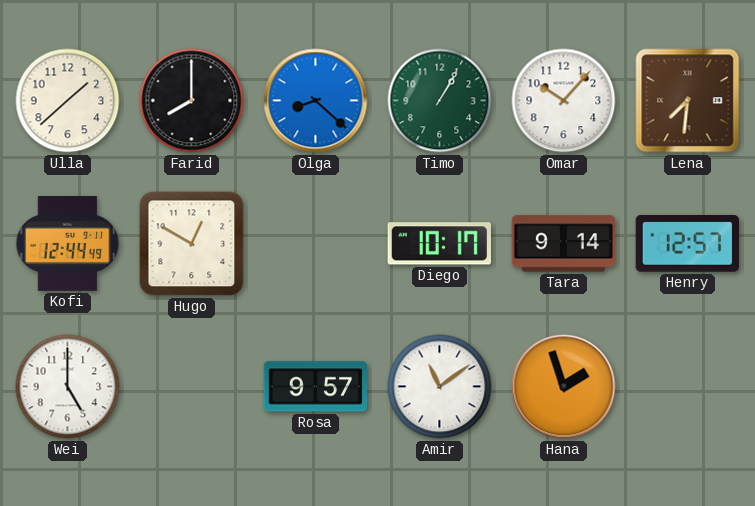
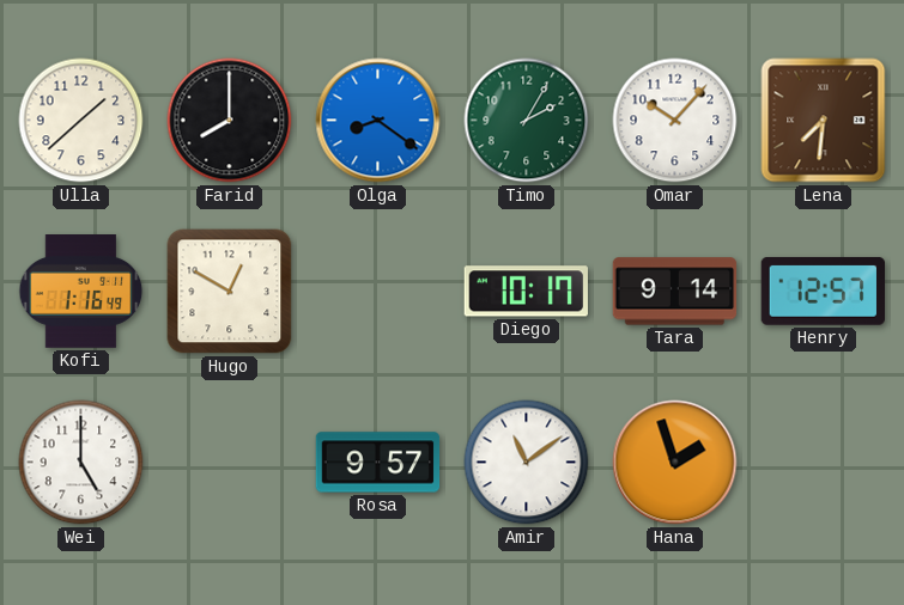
Olga: 8:22 -> 8:21
Timo: 1:05 -> 2:05
Kofi: 12:44 -> 1:16
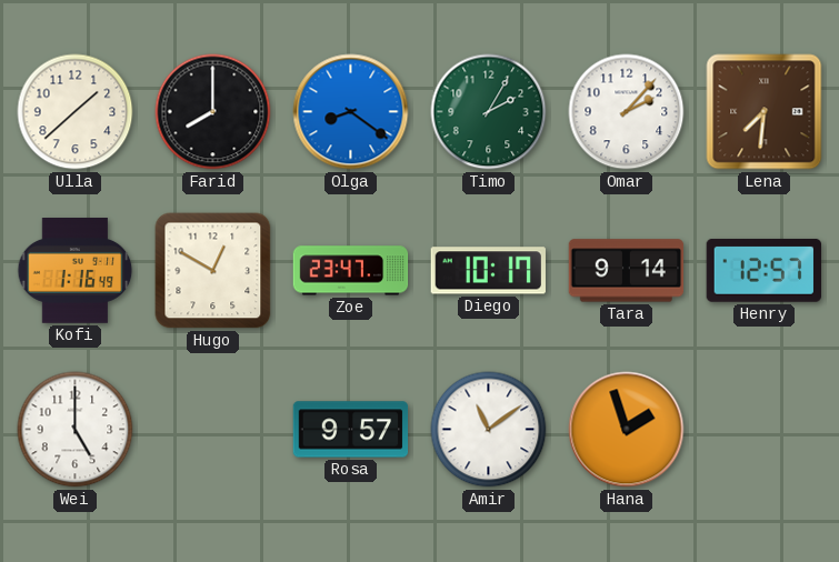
Omar: 10:07 -> 2:07
Zoe: none -> 23:47
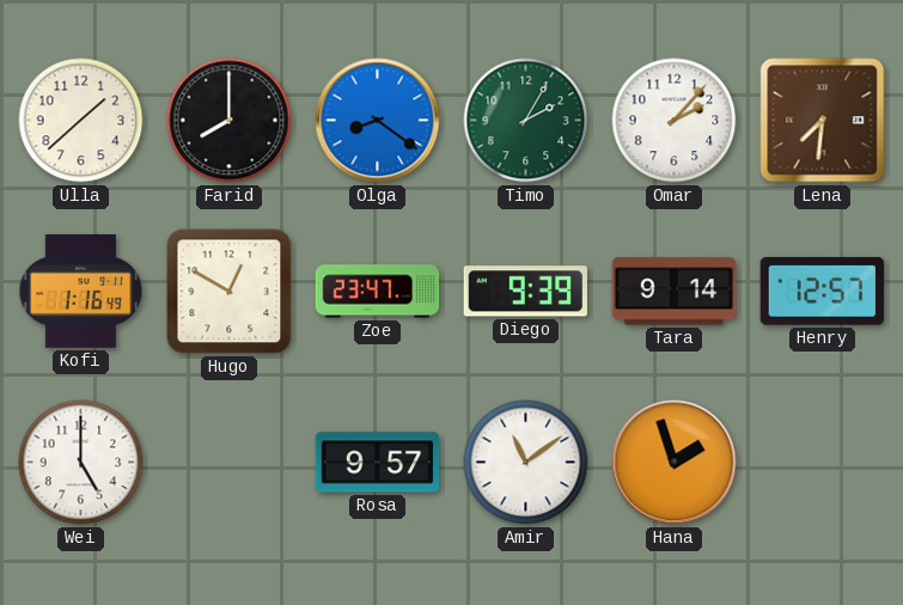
Diego: 10:17 -> 9:39
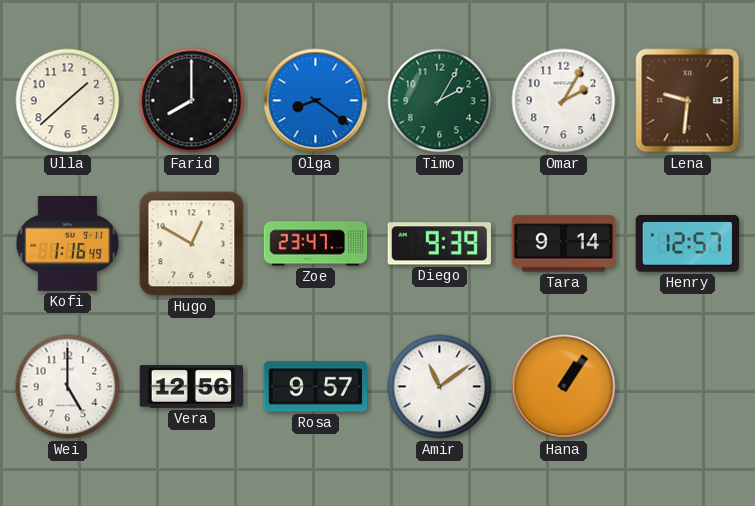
Omar: 2:07 -> 2:05
Lena: 7:31 -> 9:31
Vera: none -> 12:56
Hana: 1:57 -> 1:06
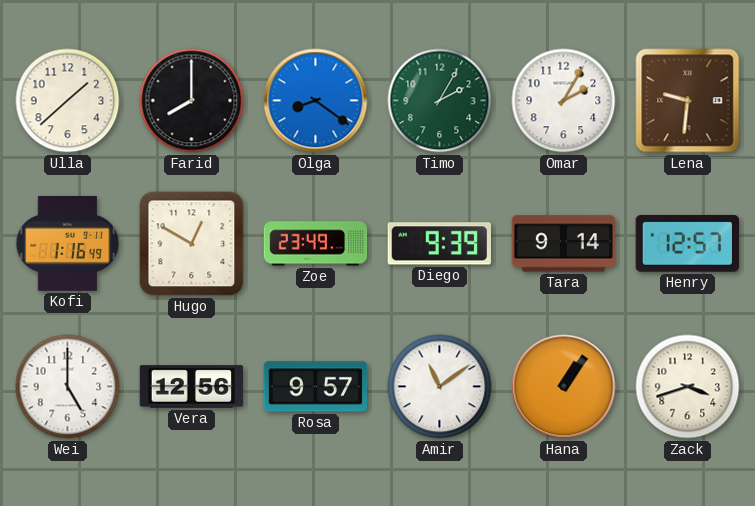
Zoe: 23:47 -> 23:49
Zack: none -> 3:42
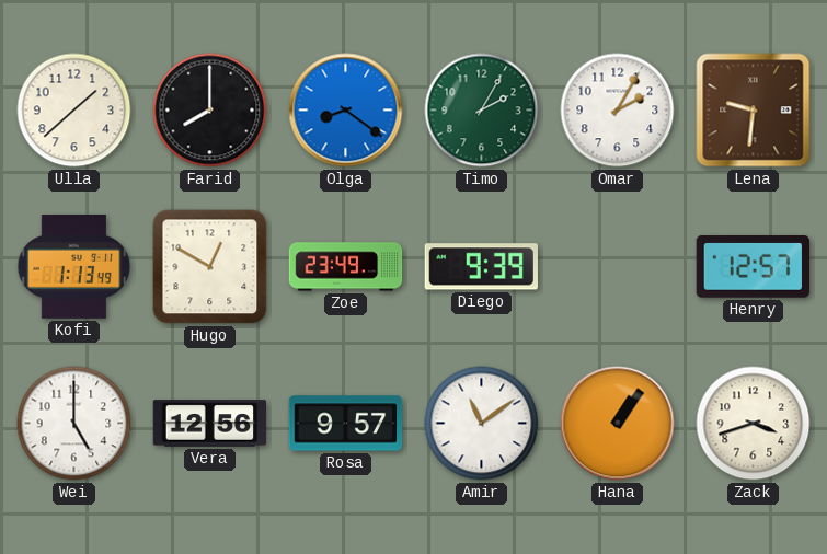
Kofi: 1:16 -> 1:13
Tara: 9:14 -> none
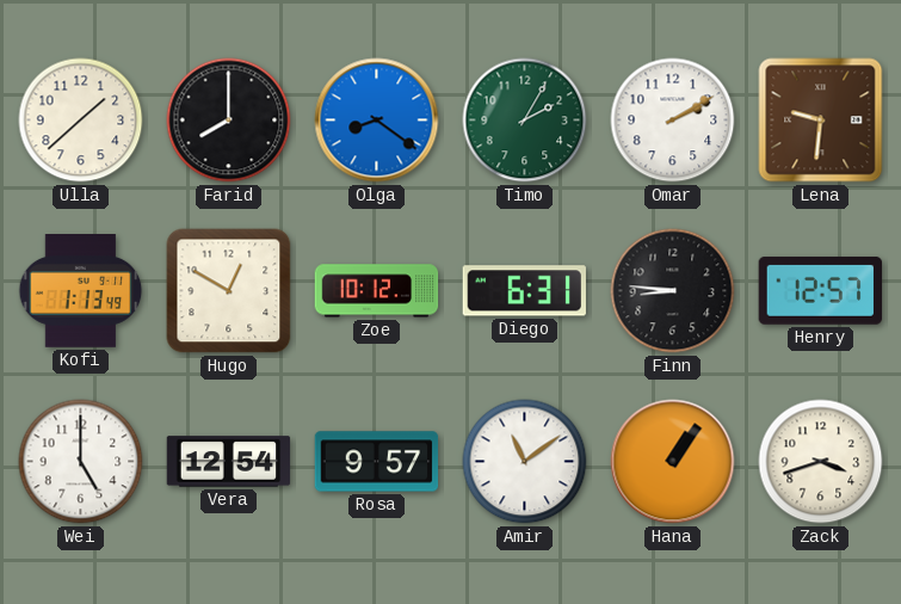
Omar: 2:05 -> 2:10
Zoe: 23:49 -> 10:12
Diego: 9:39 -> 6:31
Finn: none -> 8:46
Vera: 12:56 -> 12:54
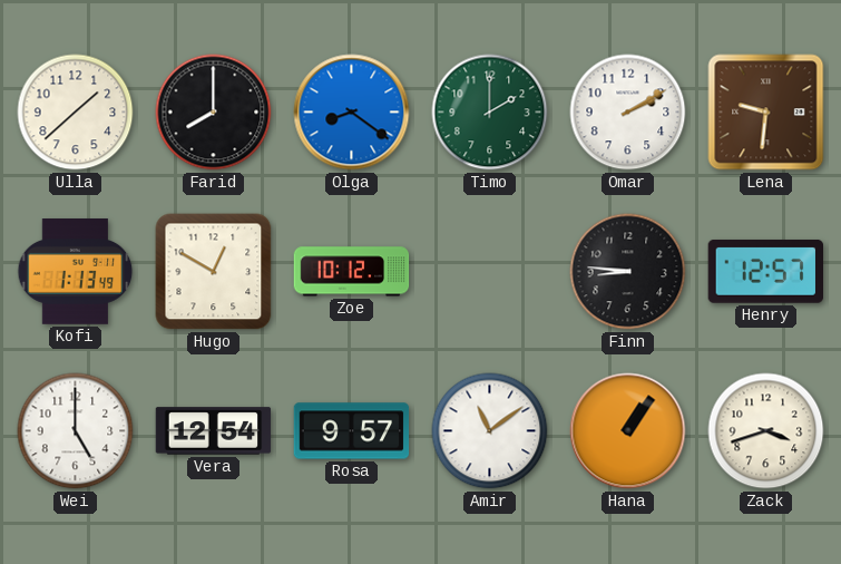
Timo: 2:05 -> 2:00
Diego: 6:31 -> none
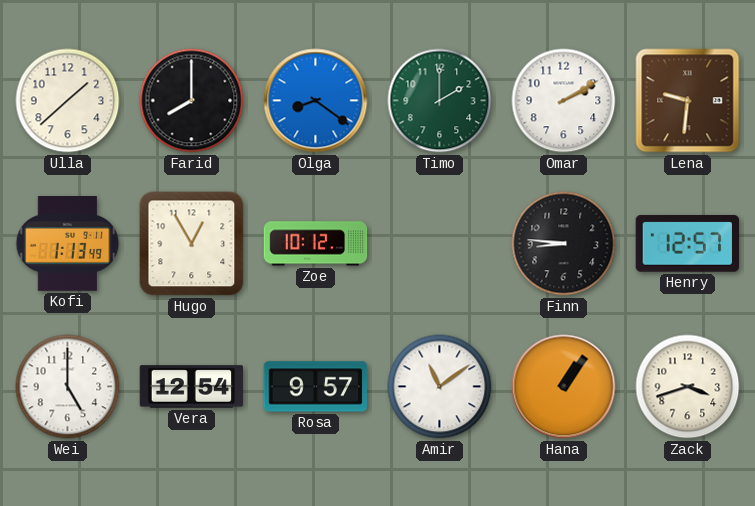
Hugo: 12:50 -> 12:55
